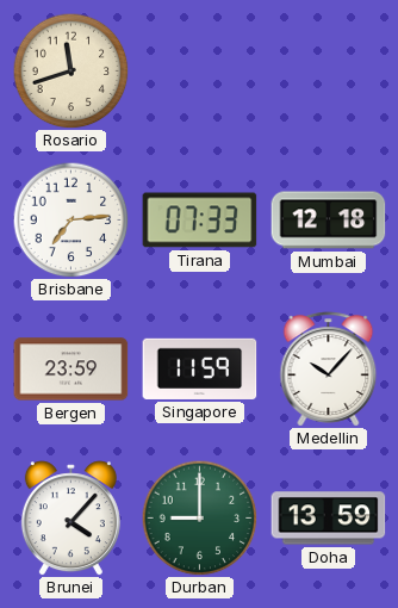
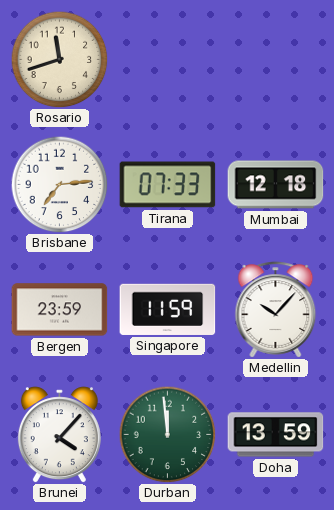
Durban: 9:00 -> 11:59
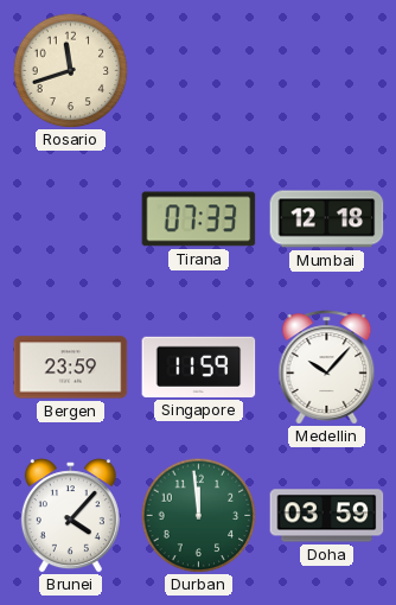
Brisbane: 7:14 -> none
Doha: 13:59 -> 03:59
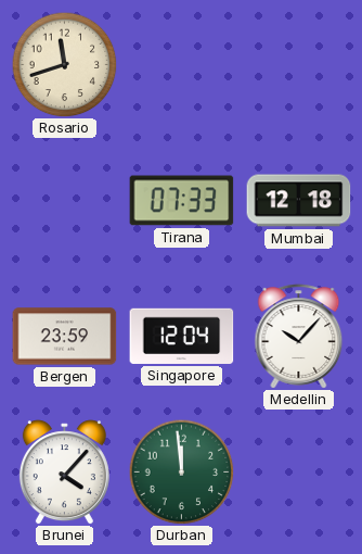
Singapore: 11:59 -> 12:04
Doha: 03:59 -> none
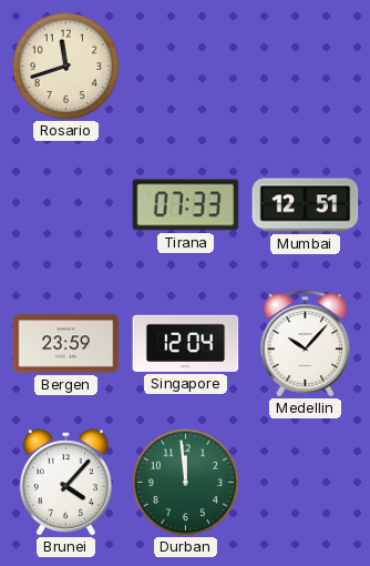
Mumbai: 12:18 -> 12:51
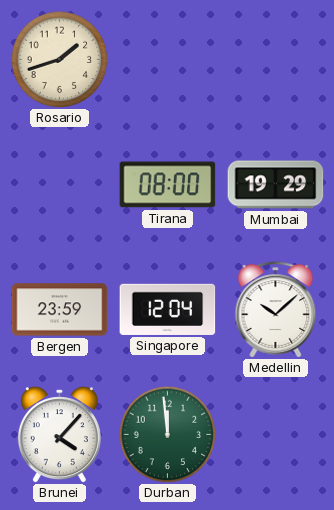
Rosario: 11:42 -> 1:42
Tirana: 07:33 -> 08:00
Mumbai: 12:51 -> 19:29
Medellin: 10:07 -> 10:08
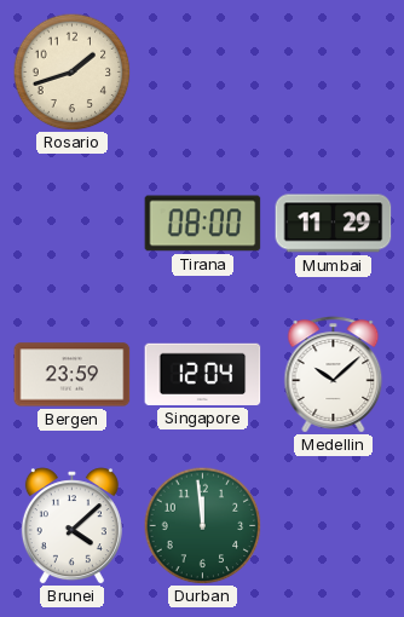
Mumbai: 19:29 -> 11:29
Brunei: 4:07 -> 4:08
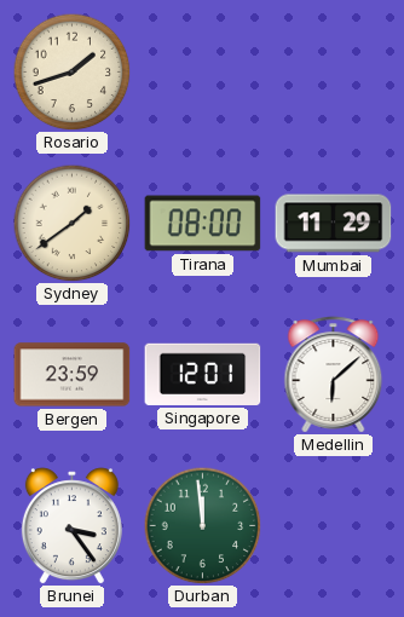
Sydney: none -> 1:39
Singapore: 12:04 -> 12:01
Medellin: 10:08 -> 6:08
Brunei: 4:08 -> 3:24
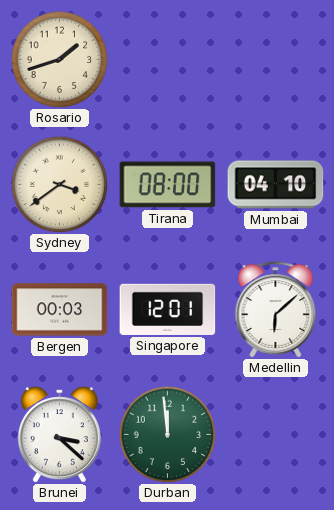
Sydney: 1:39 -> 3:39
Mumbai: 11:29 -> 04:10
Bergen: 23:59 -> 00:03
Brunei: 3:24 -> 3:22
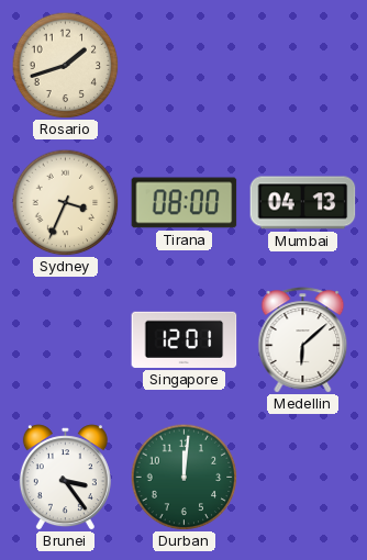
Sydney: 3:39 -> 3:34
Mumbai: 04:10 -> 04:13
Bergen: 00:03 -> none
Brunei: 3:22 -> 3:24
Durban: 11:59 -> 12:01
